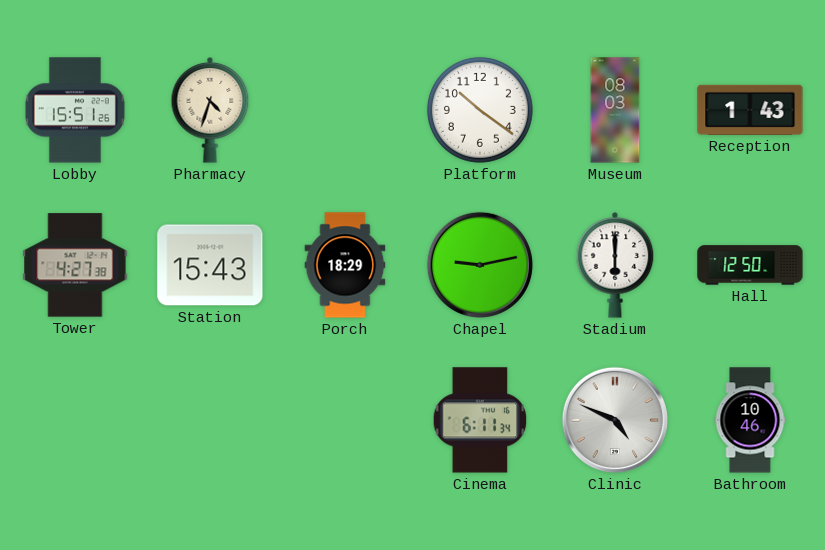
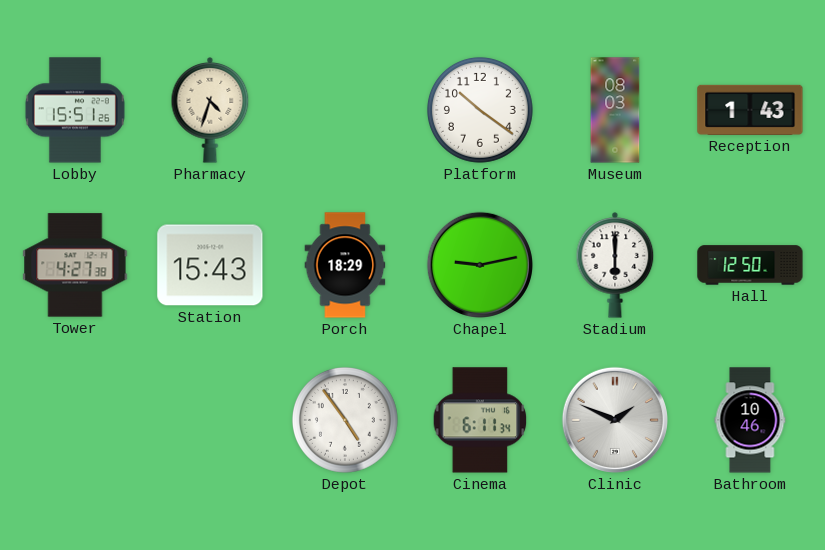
Depot: none -> 4:54
Clinic: 4:49 -> 1:49
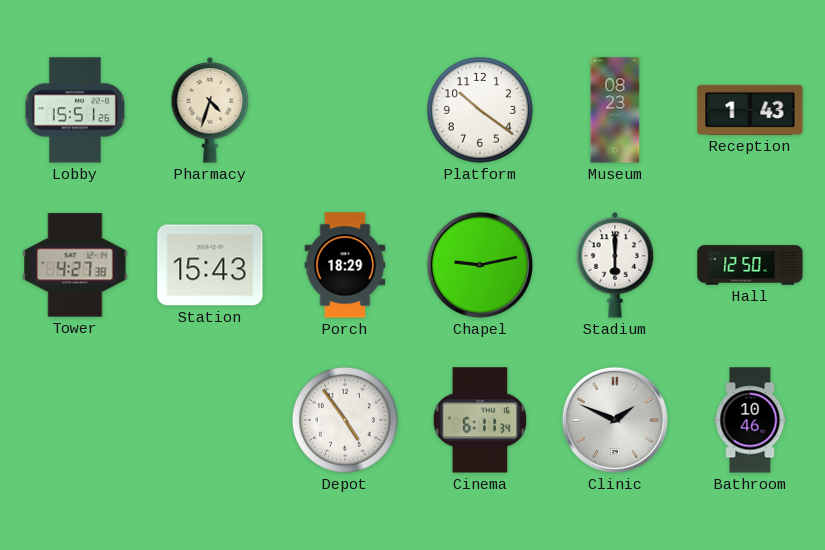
Museum: 08:03 -> 08:23
